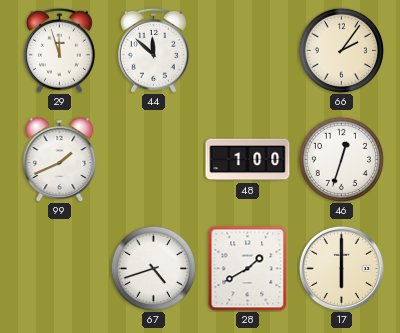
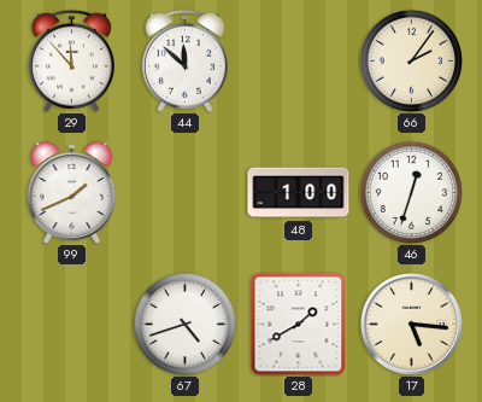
29: 11:57 -> 11:53
17: 6:00 -> 5:16
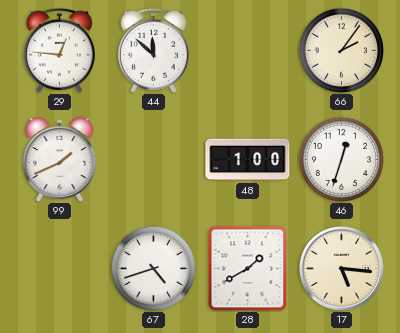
29: 11:53 -> 12:46
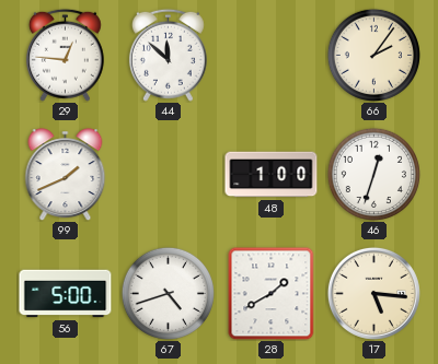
56: none -> 5:00
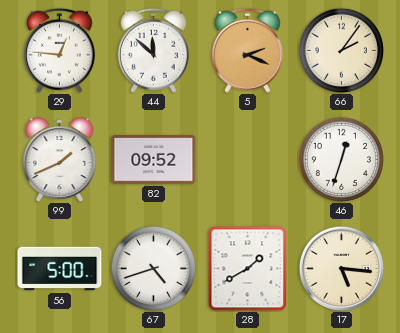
5: none -> 2:19
82: none -> 09:52
48: 1:00 -> none
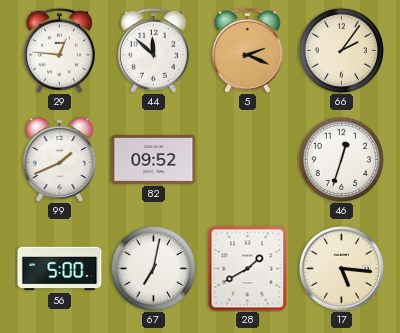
67: 4:42 -> 7:02
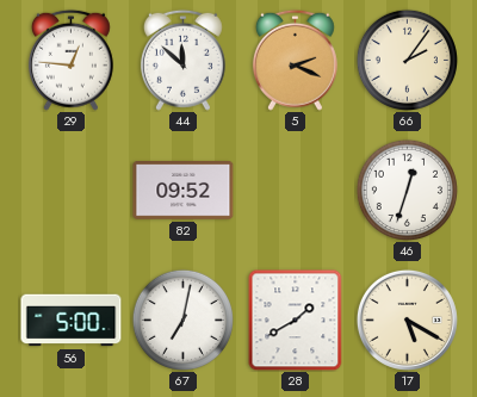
99: 1:41 -> none
17: 5:16 -> 5:20
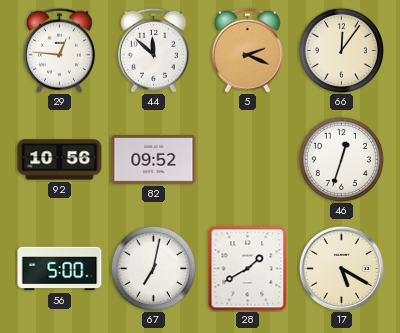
66: 2:06 -> 12:06
92: none -> 10:56
